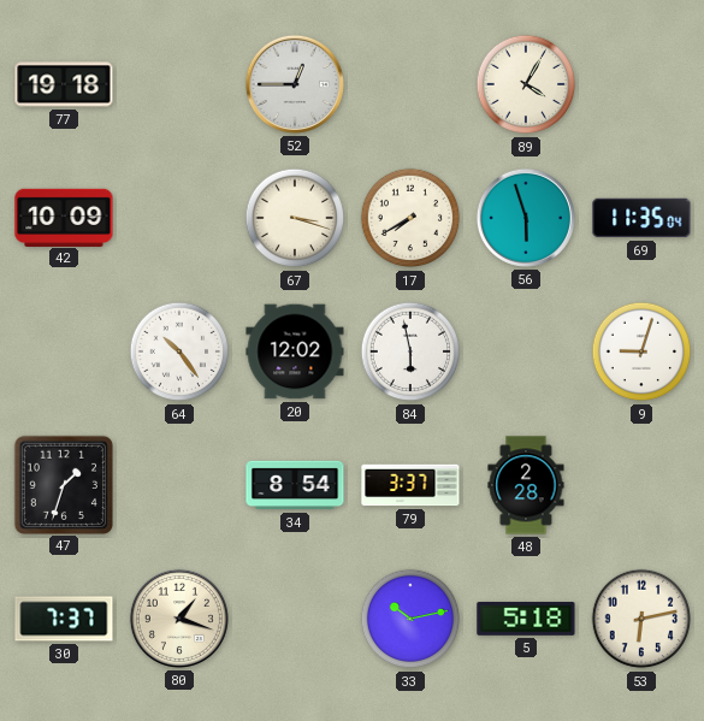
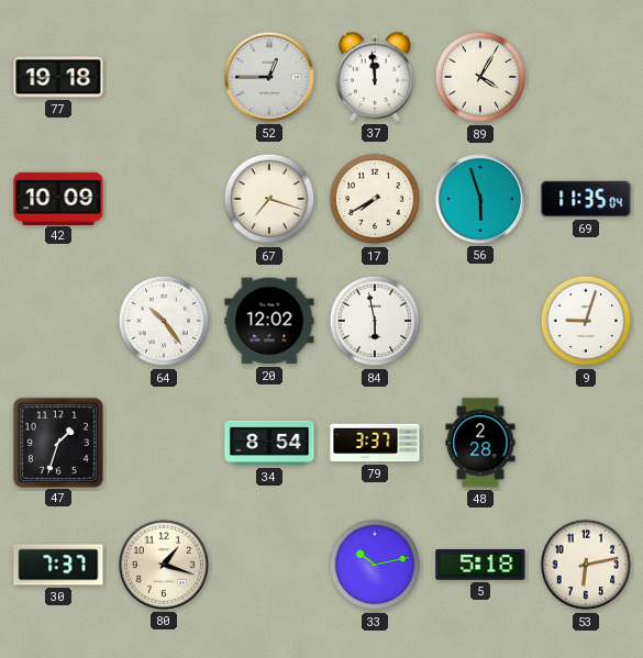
37: none -> 11:59
67: 3:18 -> 7:18
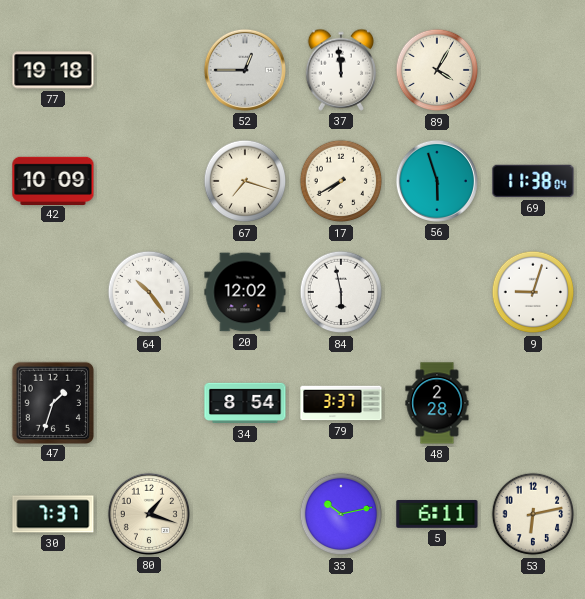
69: 11:35 -> 11:38
5: 5:18 -> 6:11
